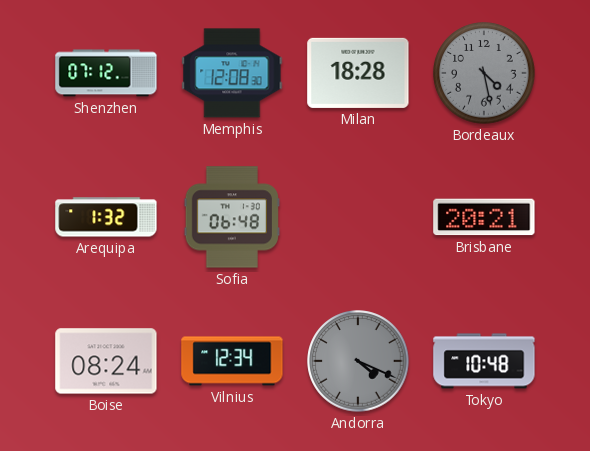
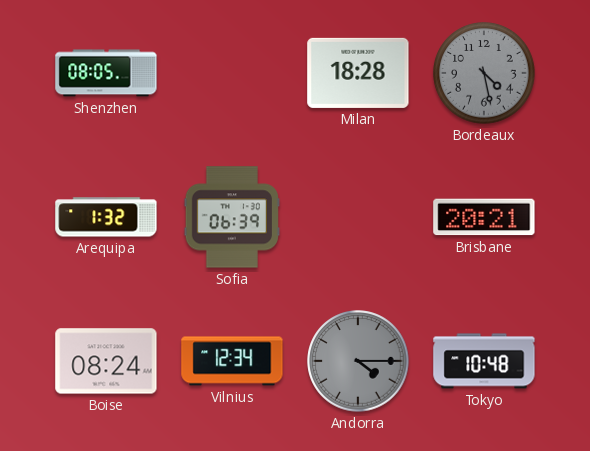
Shenzhen: 07:12 -> 08:05
Memphis: 12:08 -> none
Sofia: 06:48 -> 06:39
Andorra: 4:19 -> 4:15
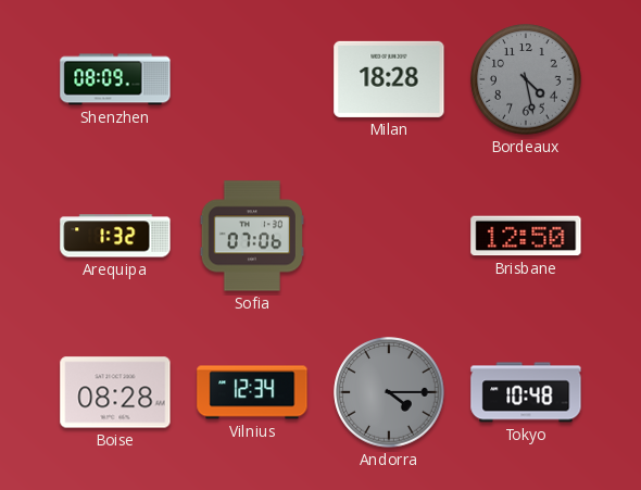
Shenzhen: 08:05 -> 08:09
Sofia: 06:39 -> 07:06
Brisbane: 20:21 -> 12:50
Boise: 08:24 -> 08:28
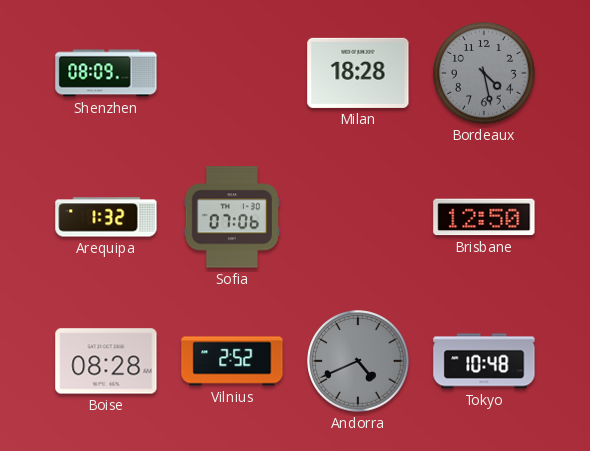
Vilnius: 12:34 -> 2:52
Andorra: 4:15 -> 4:41
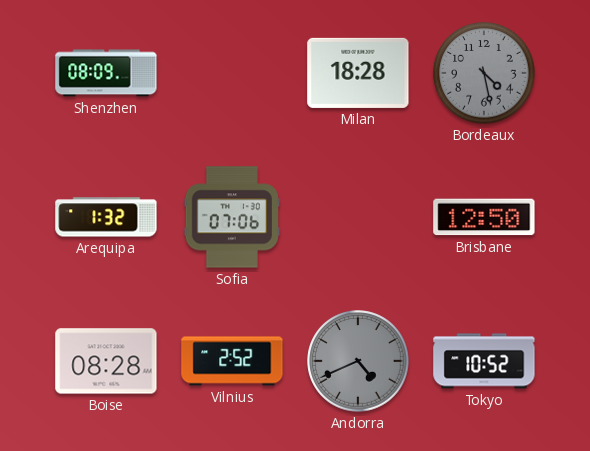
Tokyo: 10:48 -> 10:52
